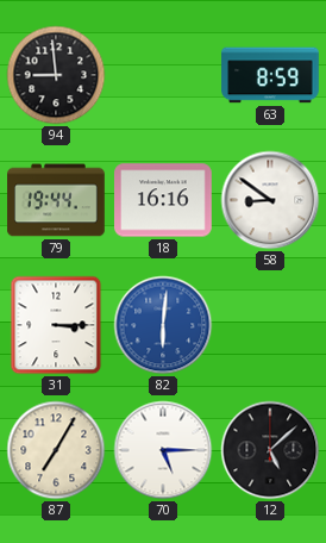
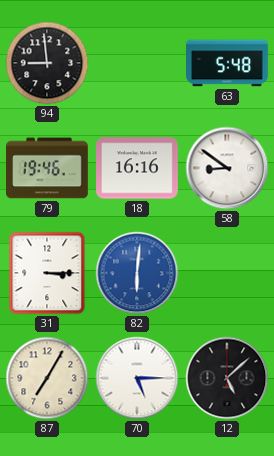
63: 8:59 -> 5:48
79: 19:44 -> 19:46
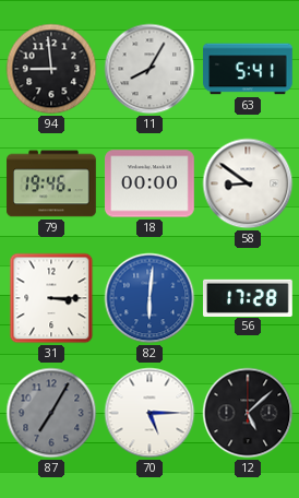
11: none -> 8:05
63: 5:48 -> 5:41
18: 16:16 -> 00:00
56: none -> 17:28
87 dial: cream -> grey
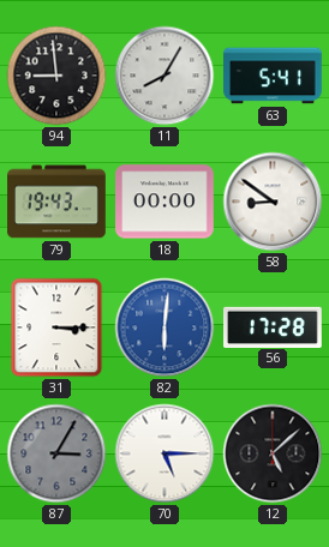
79: 19:46 -> 19:43
87: 7:05 -> 3:05
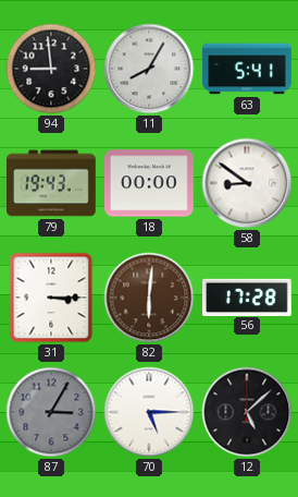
82 dial: blue -> brown
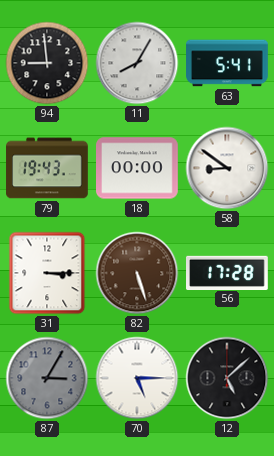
82: 6:01 -> 5:27
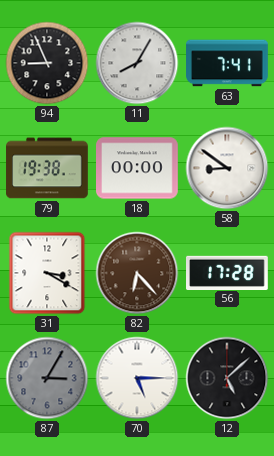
94: 8:59 -> 8:56
63: 5:41 -> 7:41
79: 19:43 -> 19:38
31: 3:15 -> 3:20
82: 5:27 -> 6:23
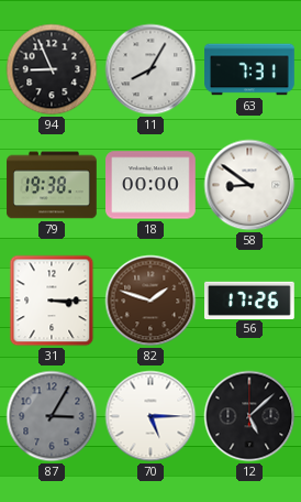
63: 7:41 -> 7:31
31: 3:20 -> 3:15
82: 6:23 -> 1:48
56: 17:28 -> 17:26
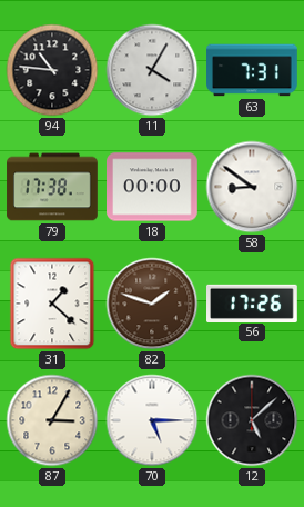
94: 8:56 -> 10:46
11: 8:05 -> 4:05
79: 19:38 -> 17:38
31: 3:15 -> 1:22
87 dial: grey -> cream
